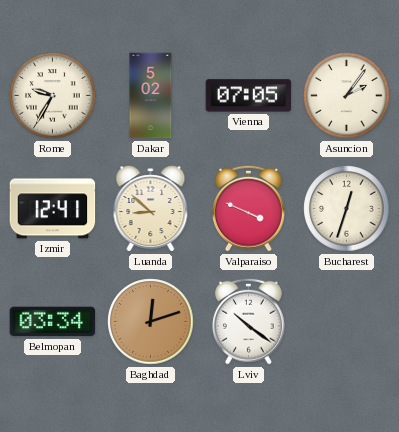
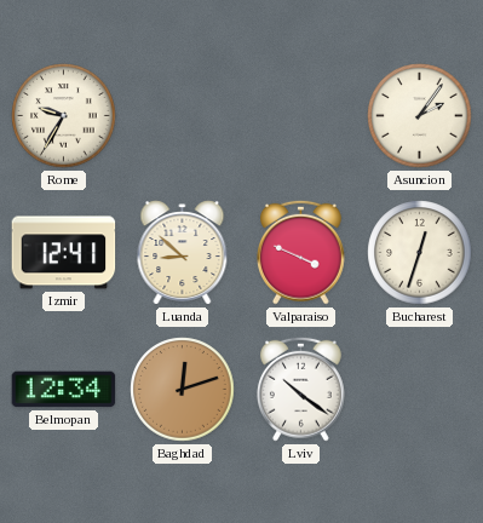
Dakar: 5:02 -> none
Vienna: 07:05 -> none
Belmopan: 03:34 -> 12:34
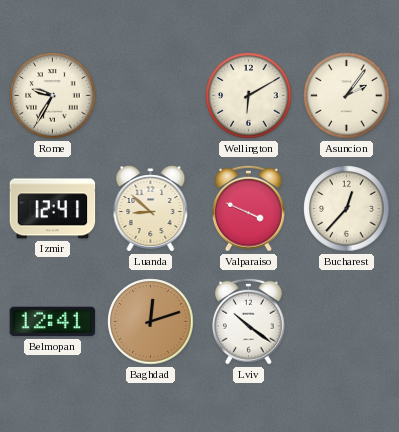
Wellington: none -> 6:10
Bucharest: 12:33 -> 12:37
Belmopan: 12:34 -> 12:41
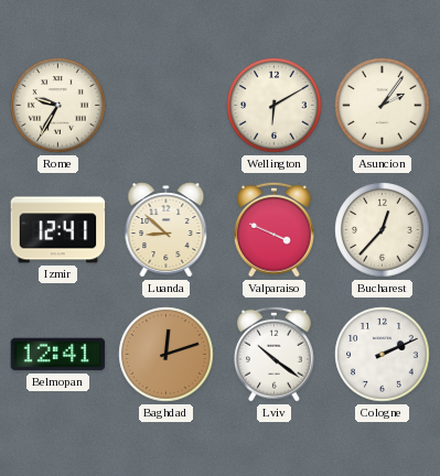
Cologne: none -> 2:11
